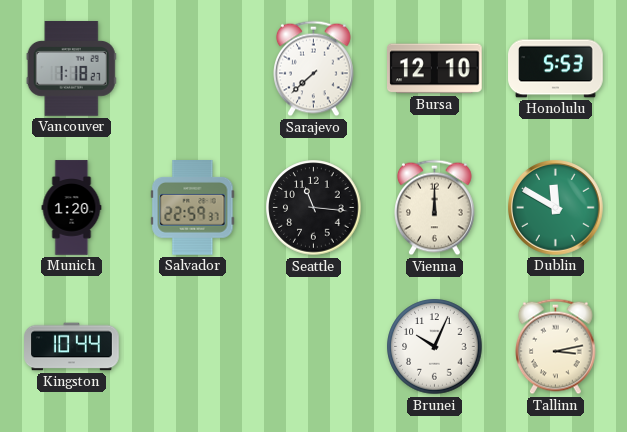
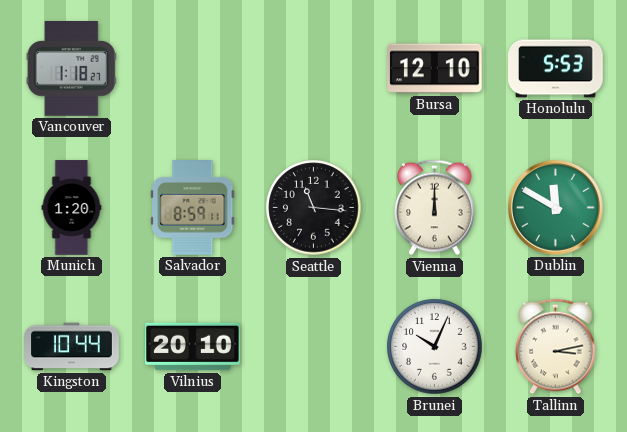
Sarajevo: 7:38 -> none
Salvador: 22:59 -> 8:59
Vilnius: none -> 20:10
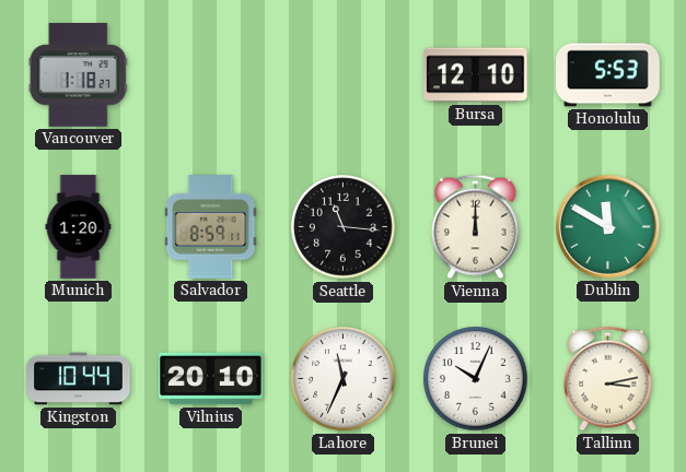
Lahore: none -> 11:34
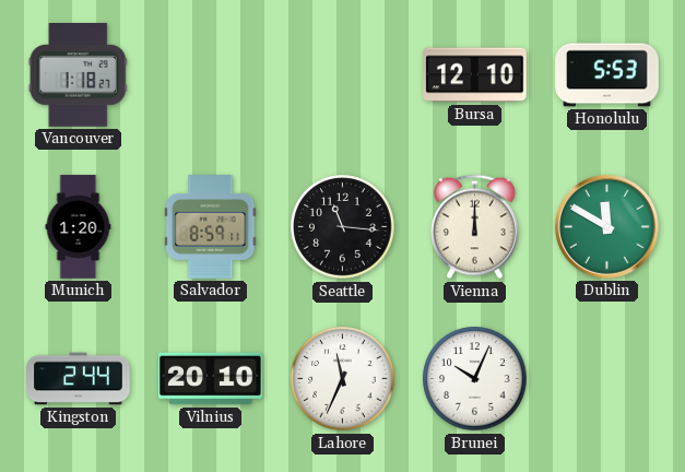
Kingston: 10:44 -> 2:44
Tallinn: 3:13 -> none
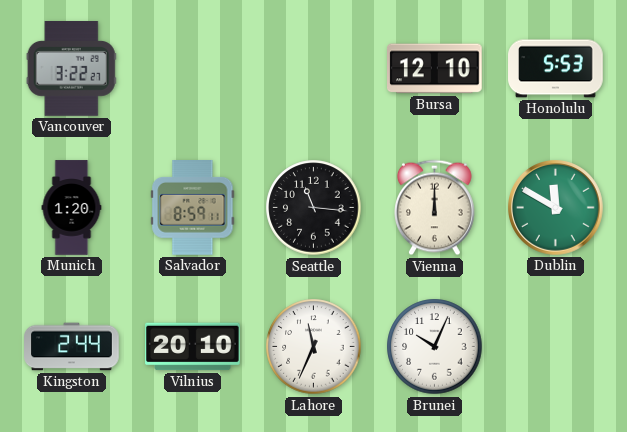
Vancouver: 1:18 -> 3:22
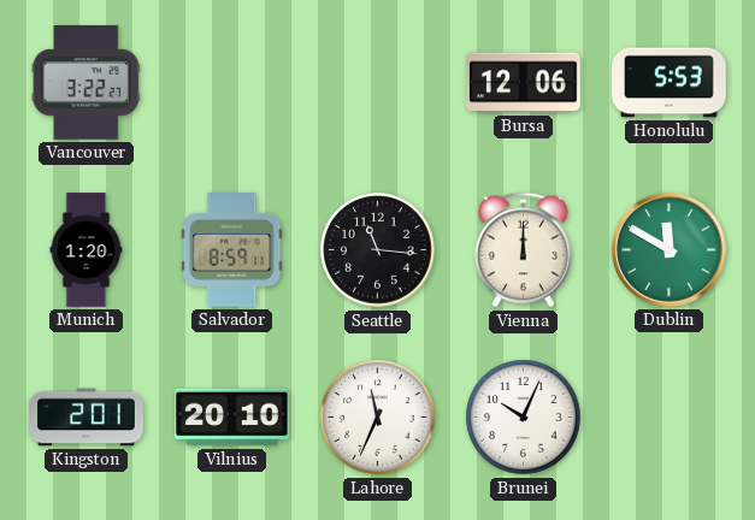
Bursa: 12:10 -> 12:06
Kingston: 2:44 -> 2:01
